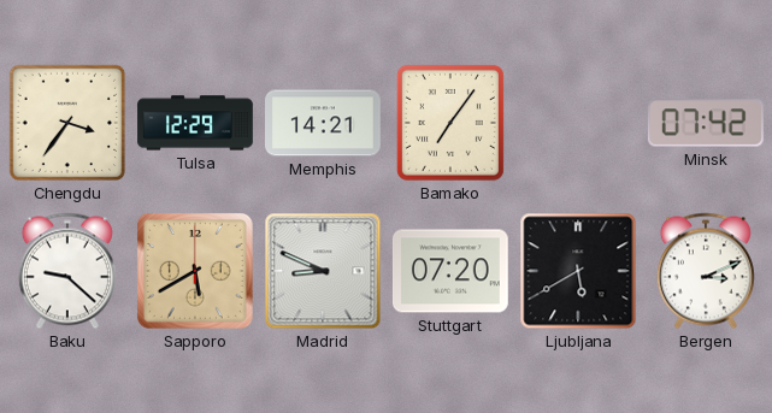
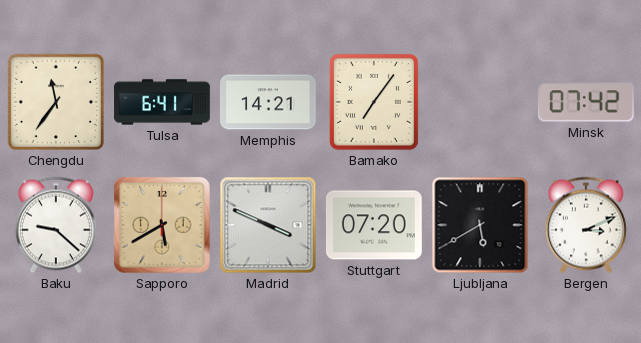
Chengdu: 3:36 -> 11:36
Tulsa: 12:29 -> 6:41
Madrid: 8:49 -> 3:49
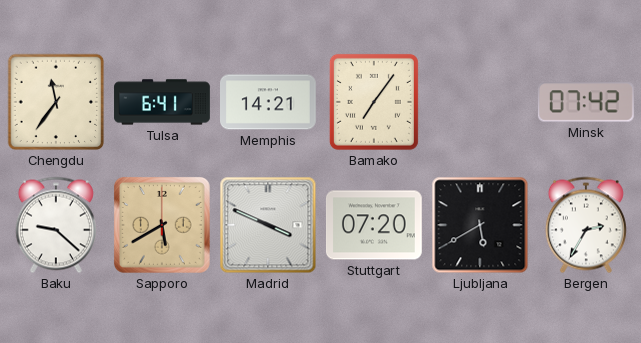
Bergen: 3:11 -> 2:35
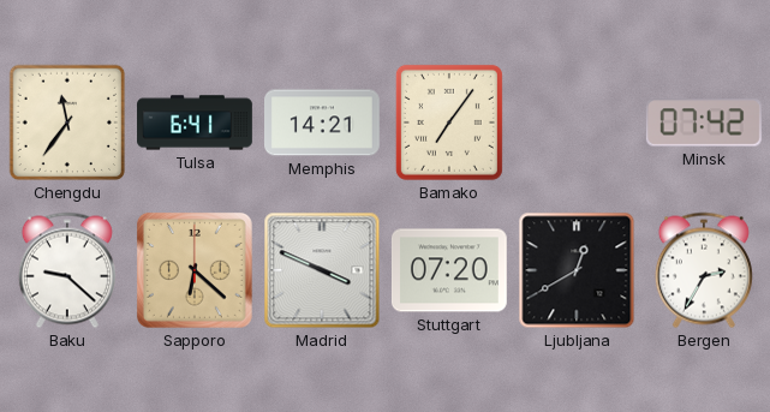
Sapporo: 5:40 -> 6:22
Ljubljana: 5:40 -> 12:40
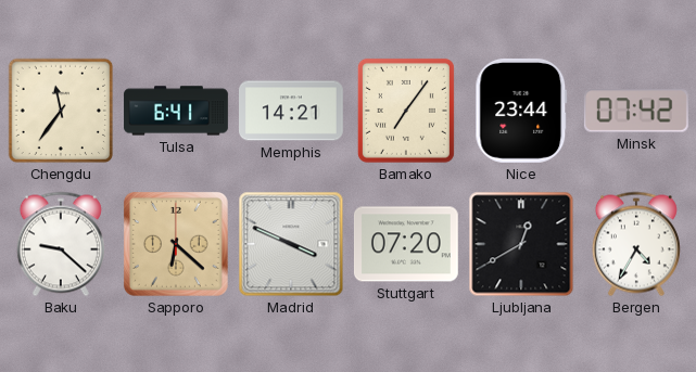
Nice: none -> 23:44
Bergen: 2:35 -> 4:35
